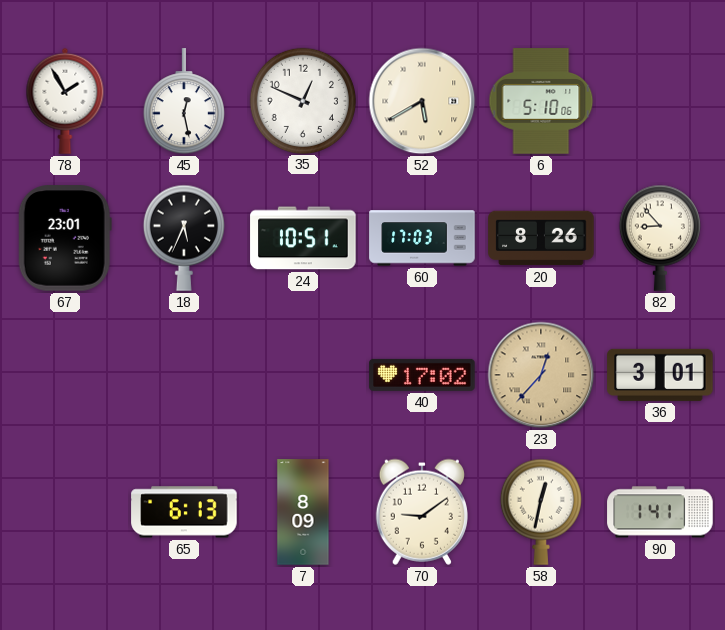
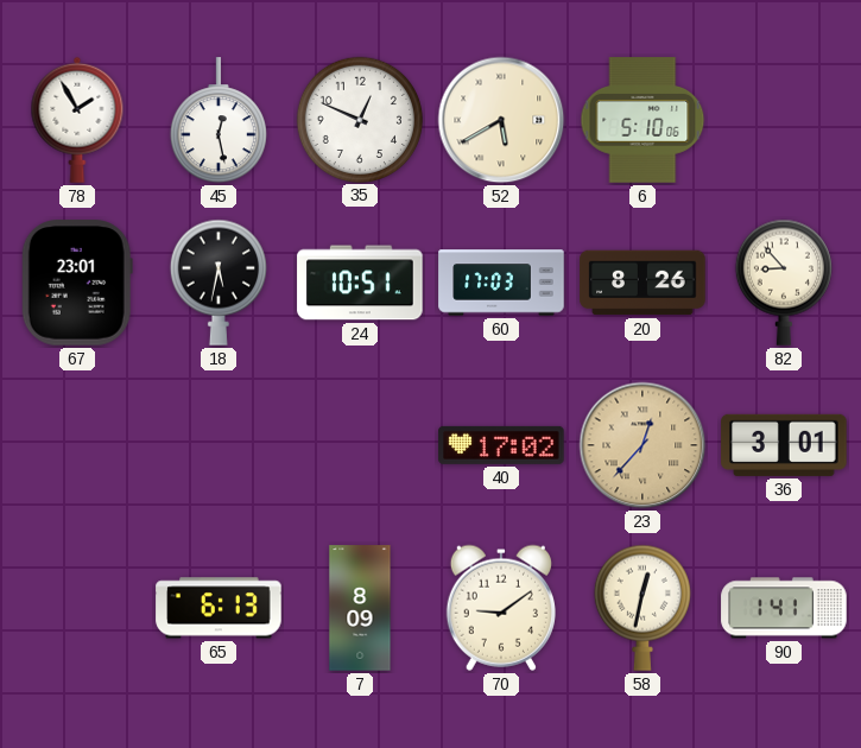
18: 5:34 -> 5:32
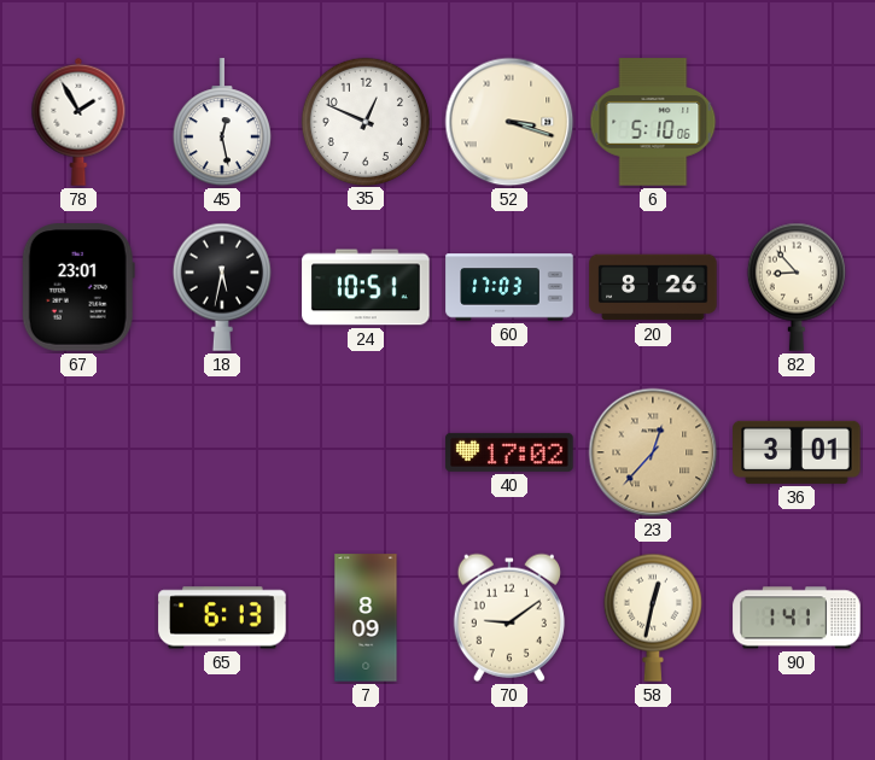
52: 5:40 -> 3:18
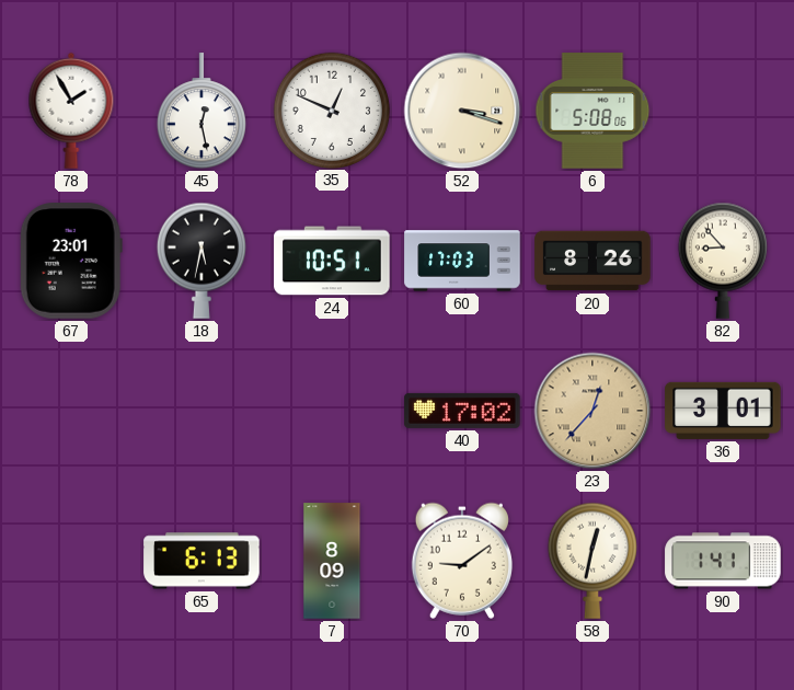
6: 5:10 -> 5:08
